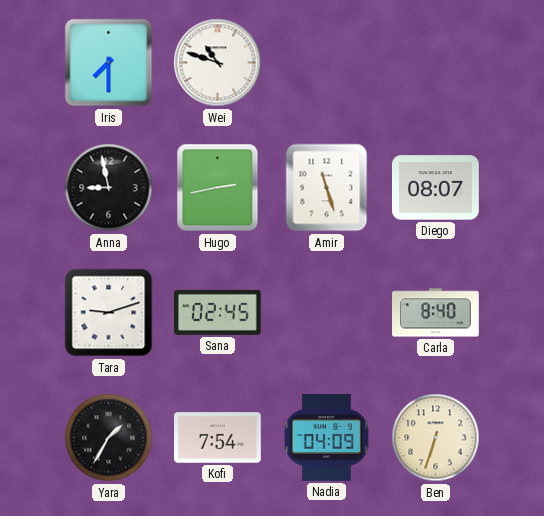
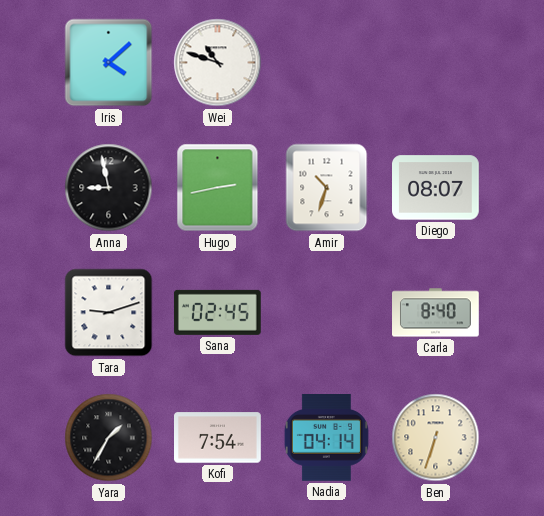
Iris: 7:30 -> 4:08
Amir: 11:27 -> 10:33
Nadia: 04:09 -> 04:14
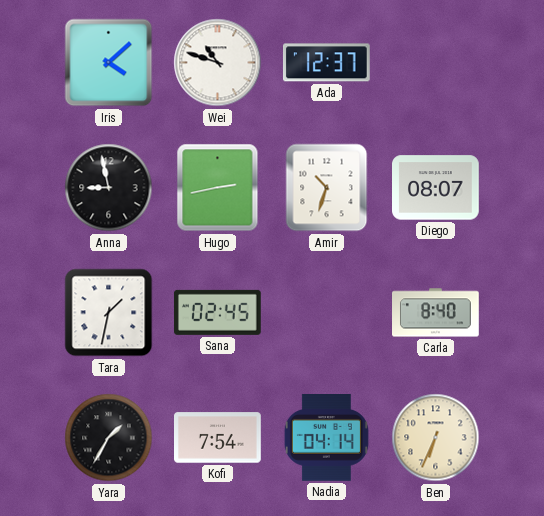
Ada: none -> 12:37
Tara: 9:12 -> 1:32
Ben: 6:33 -> 6:34
